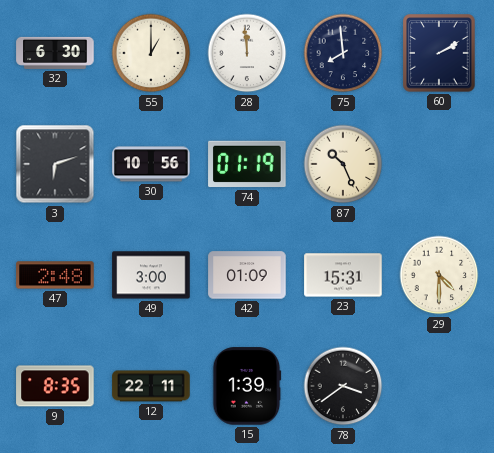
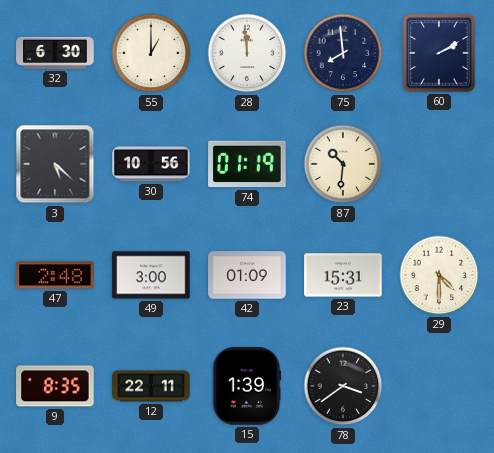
3: 6:12 -> 5:22
87: 10:26 -> 10:31
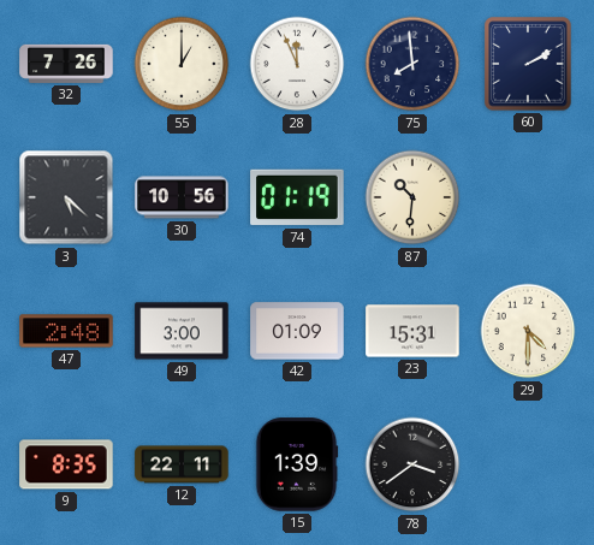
32: 6:30 -> 7:26
28: 11:59 -> 11:56
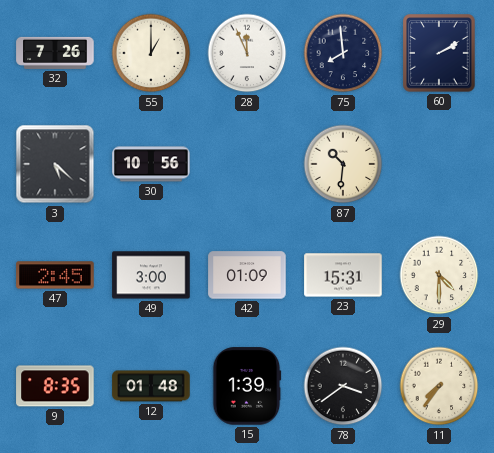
74: 01:19 -> none
47: 2:48 -> 2:45
12: 22:11 -> 01:48
11: none -> 7:36
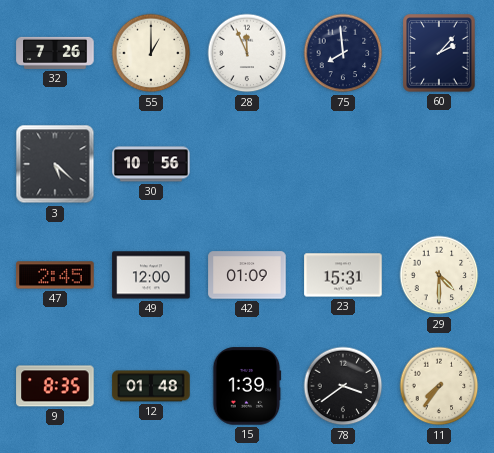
60: 2:10 -> 2:07
87: 10:31 -> none
49: 3:00 -> 12:00
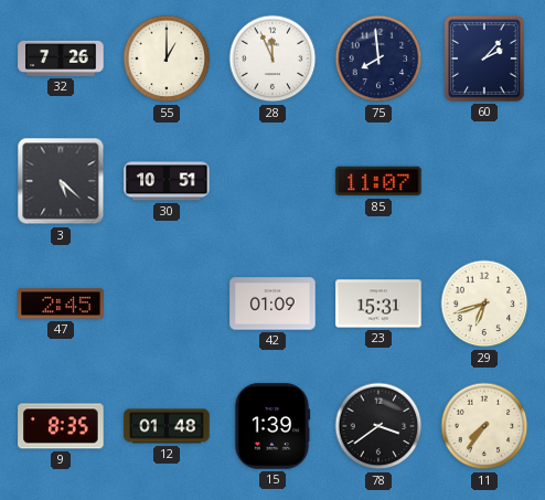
30: 10:56 -> 10:51
85: none -> 11:07
49: 12:00 -> none
29: 4:30 -> 6:42
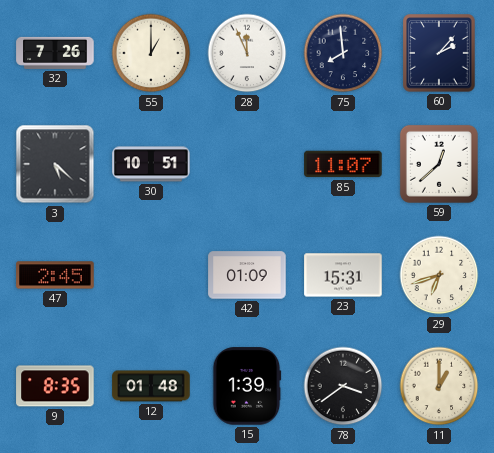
59: none -> 12:38
11: 7:36 -> 1:00
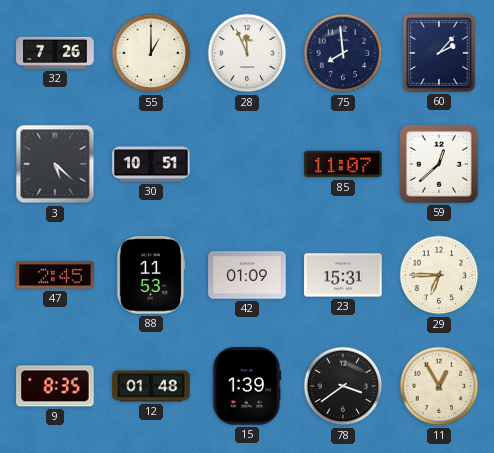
88: none -> 11:53
29: 6:42 -> 6:45
11: 1:00 -> 12:55
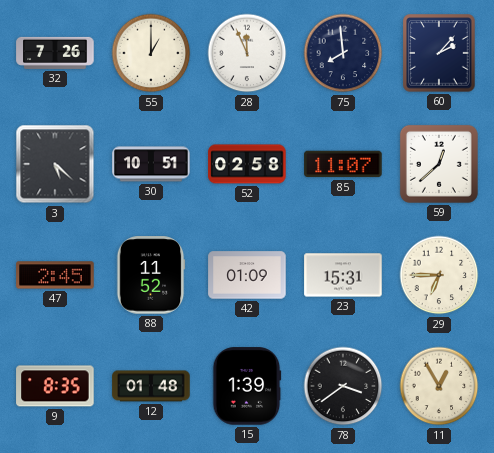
52: none -> 02:58
88: 11:53 -> 11:52
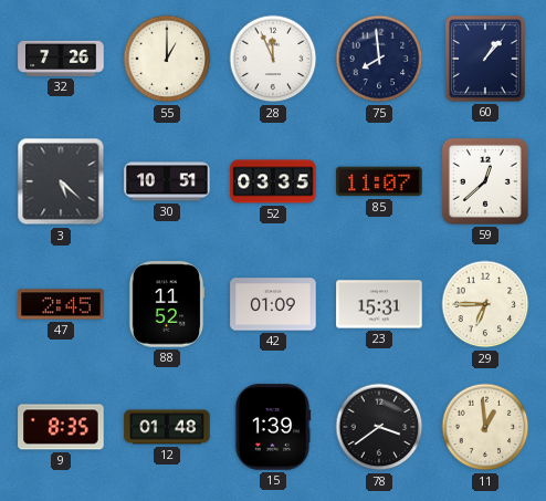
60: 2:07 -> 1:07
52: 02:58 -> 03:35
11: 12:55 -> 12:59
